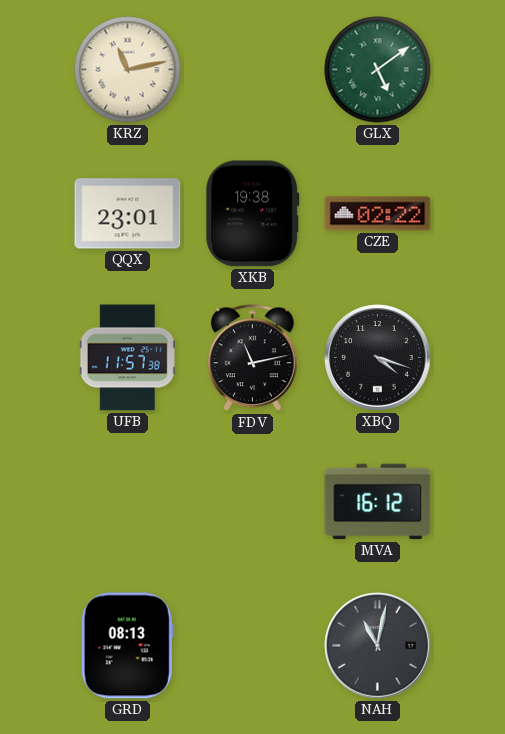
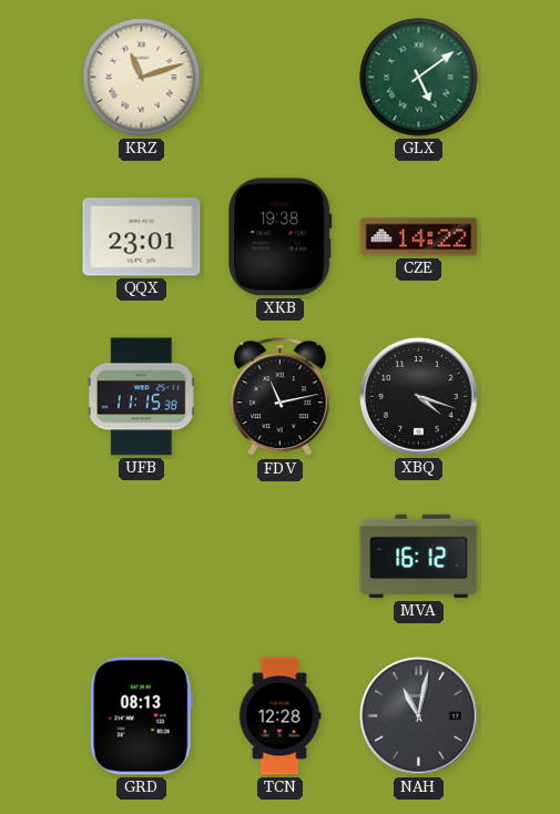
KRZ: 11:13 -> 11:12
CZE: 02:22 -> 14:22
UFB: 11:57 -> 11:15
TCN: none -> 12:28
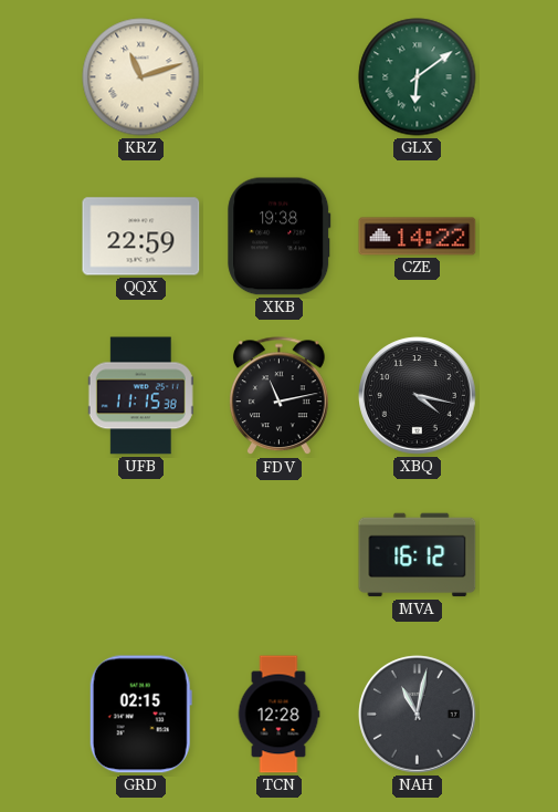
GLX: 5:09 -> 6:09
QQX: 23:01 -> 22:59
XBQ: 4:18 -> 4:17
GRD: 08:13 -> 02:15
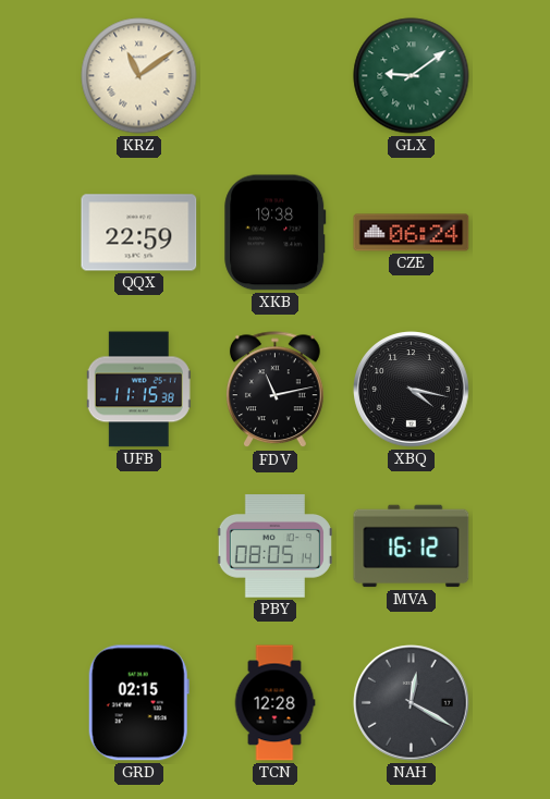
KRZ: 11:12 -> 11:09
GLX: 6:09 -> 9:09
CZE: 14:22 -> 06:24
PBY: none -> 08:05
NAH: 11:02 -> 12:20
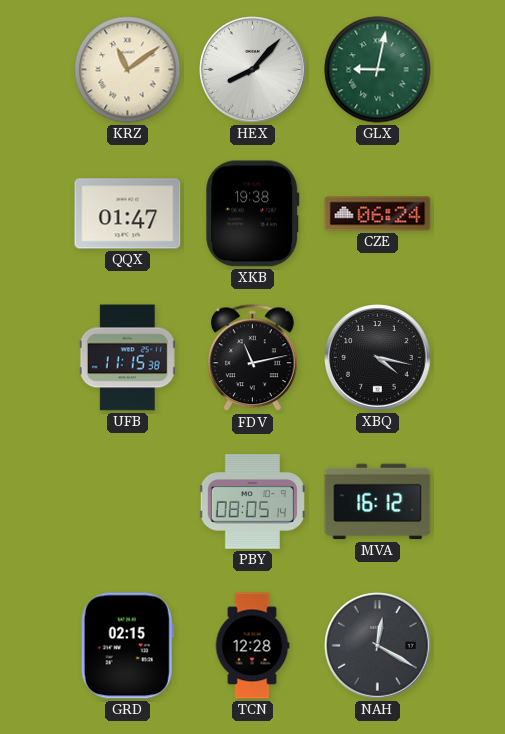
HEX: none -> 8:07
GLX: 9:09 -> 9:02
QQX: 22:59 -> 01:47
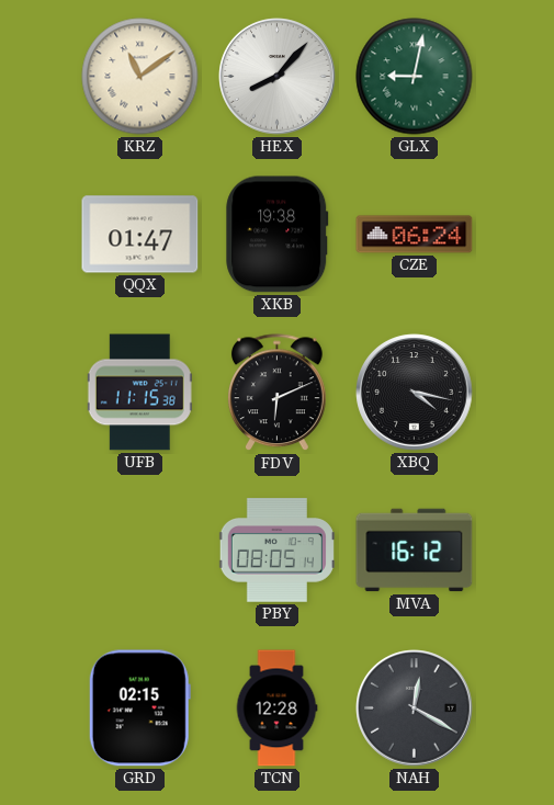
FDV: 11:13 -> 6:11
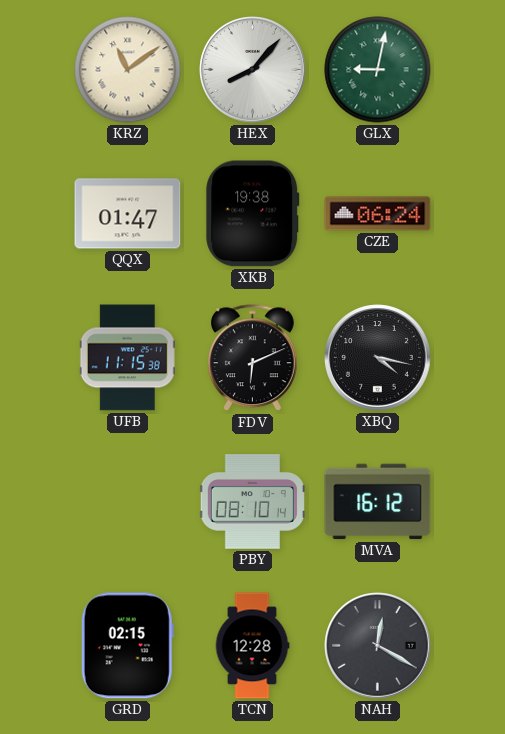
PBY: 08:05 -> 08:10
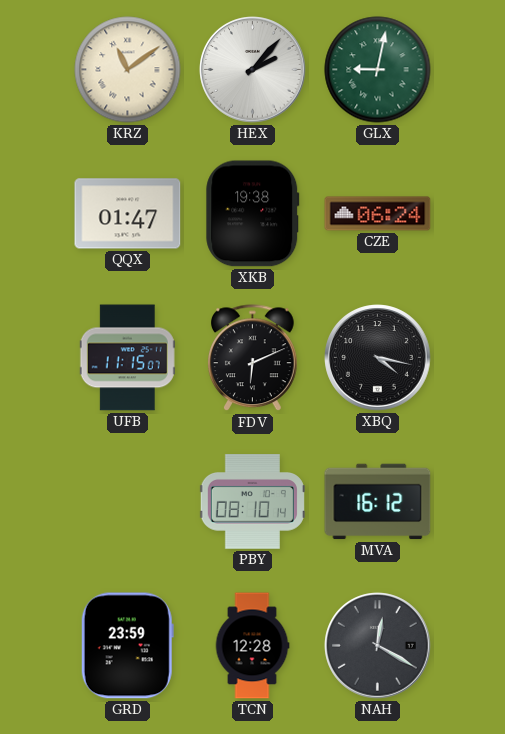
HEX: 8:07 -> 2:07
UFB: 11:15:38 -> 11:15:07
GRD: 02:15 -> 23:59
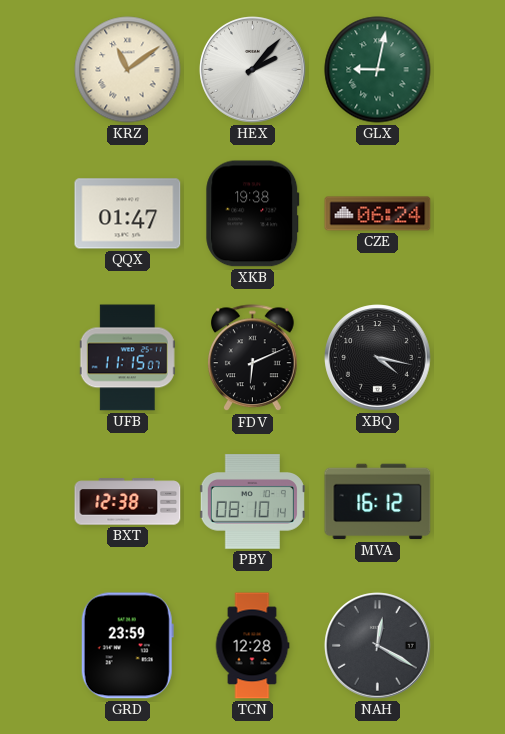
BXT: none -> 12:38
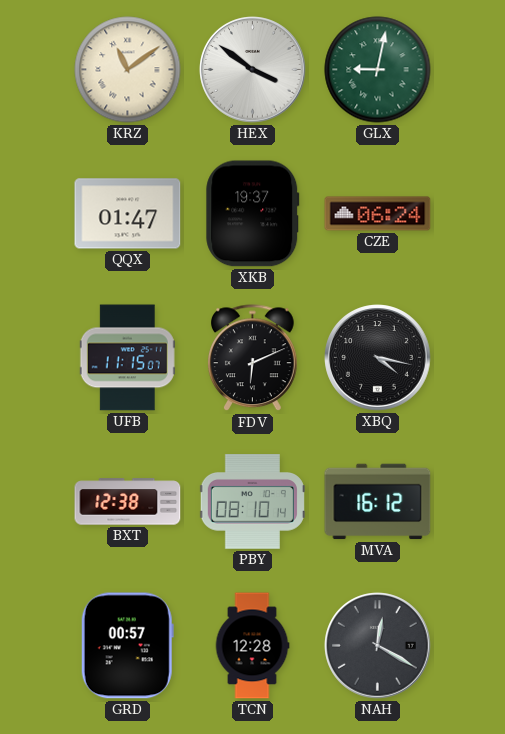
HEX: 2:07 -> 3:51
XKB: 19:38 -> 19:37
GRD: 23:59 -> 00:57
